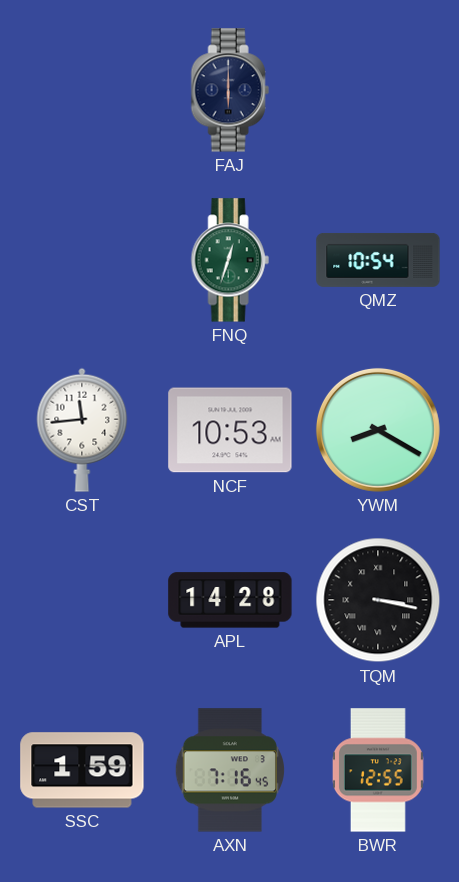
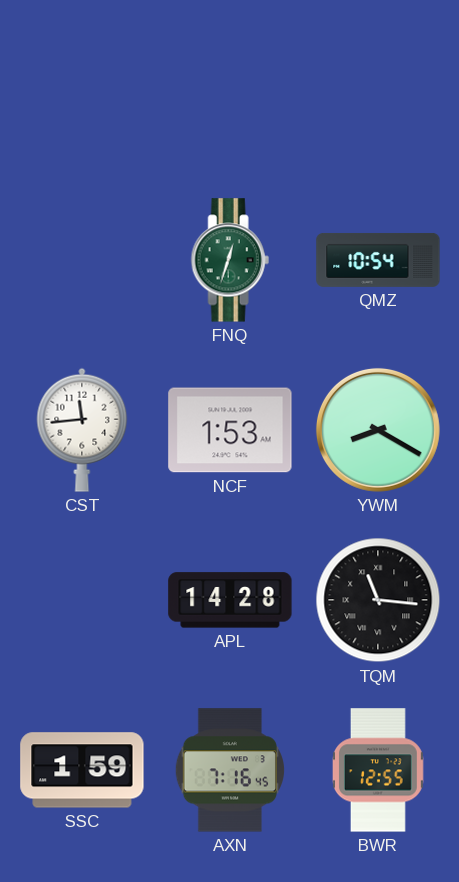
FAJ: 6:00 -> none
NCF: 10:53 -> 1:53
TQM: 3:17 -> 11:16
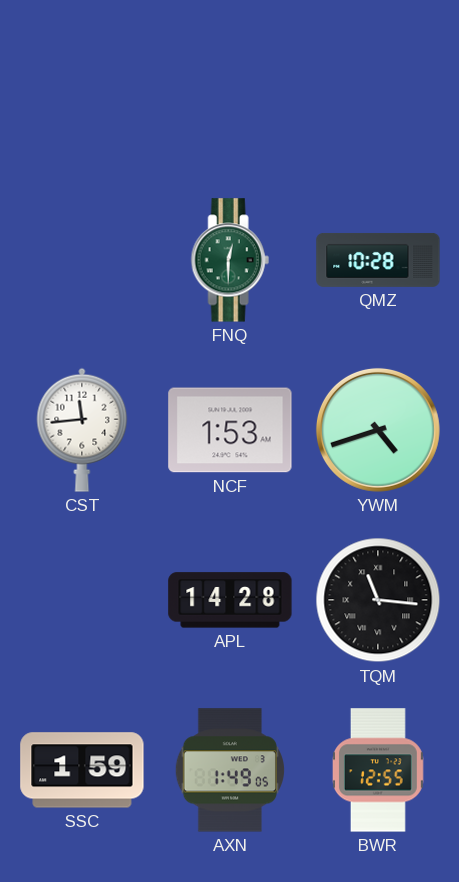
FNQ: 12:33 -> 12:30
QMZ: 10:54 -> 10:28
YWM: 8:20 -> 4:42
AXN: 7:16 -> 1:49
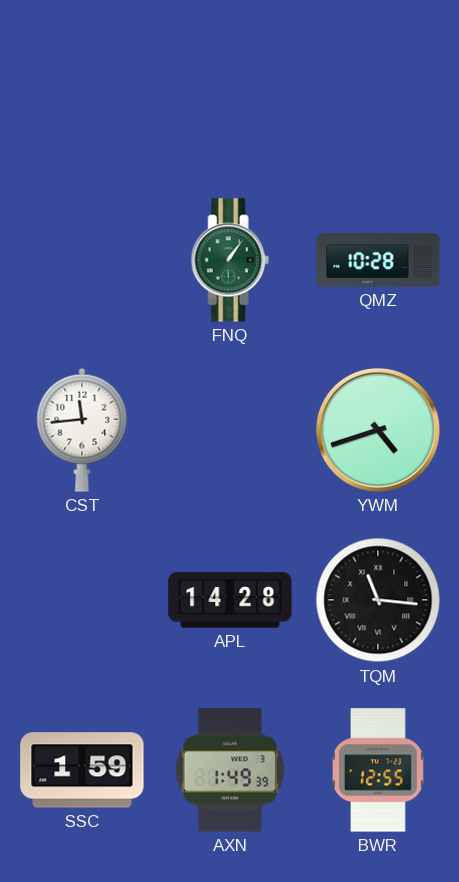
FNQ: 12:30 -> 1:06
NCF: 1:53 -> none
AXN: 1:49:05 -> 1:49:39
